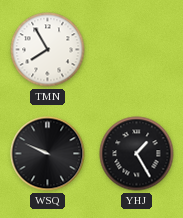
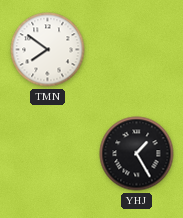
TMN: 7:55 -> 7:51
WSQ: 9:49 -> none
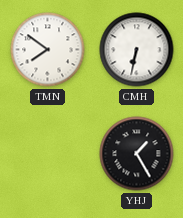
CMH: none -> 6:32
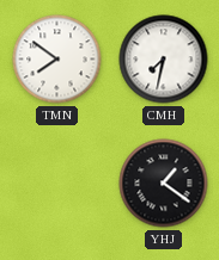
CMH: 6:32 -> 7:32
YHJ: 1:25 -> 1:21
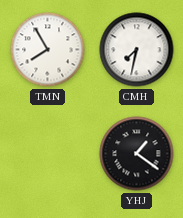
TMN: 7:51 -> 7:55
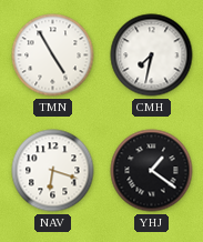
TMN: 7:55 -> 4:55
NAV: none -> 6:18
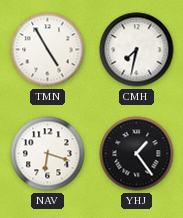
YHJ: 1:21 -> 1:24
